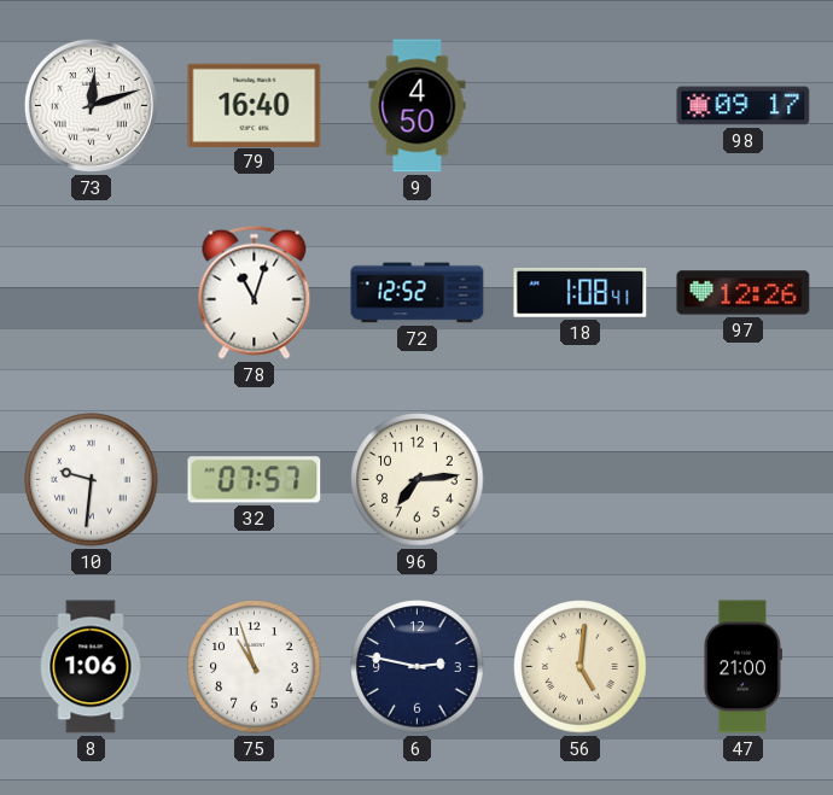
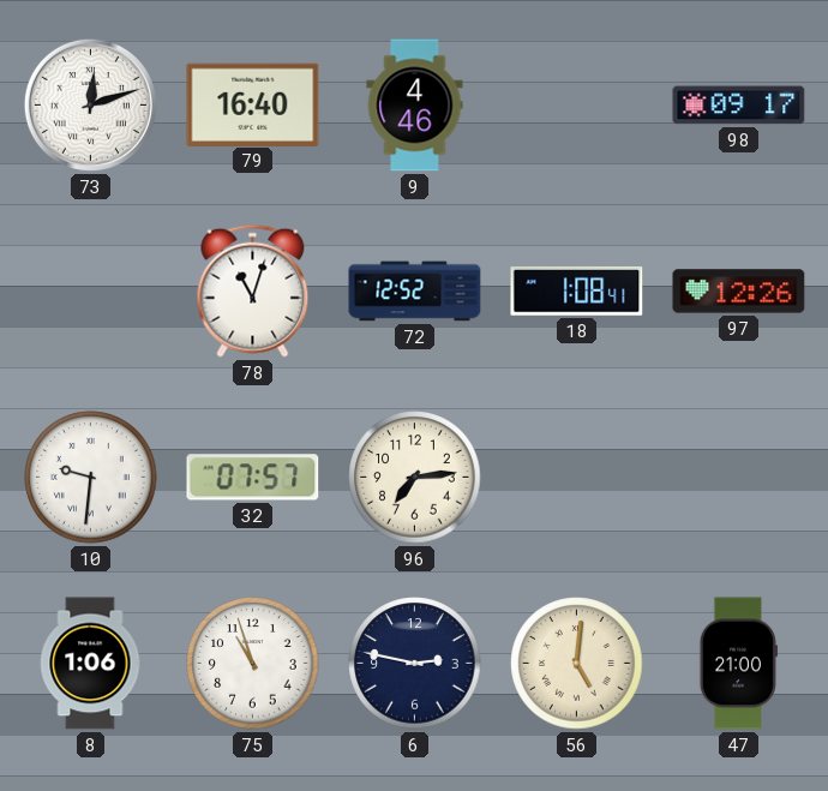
9: 4:50 -> 4:46
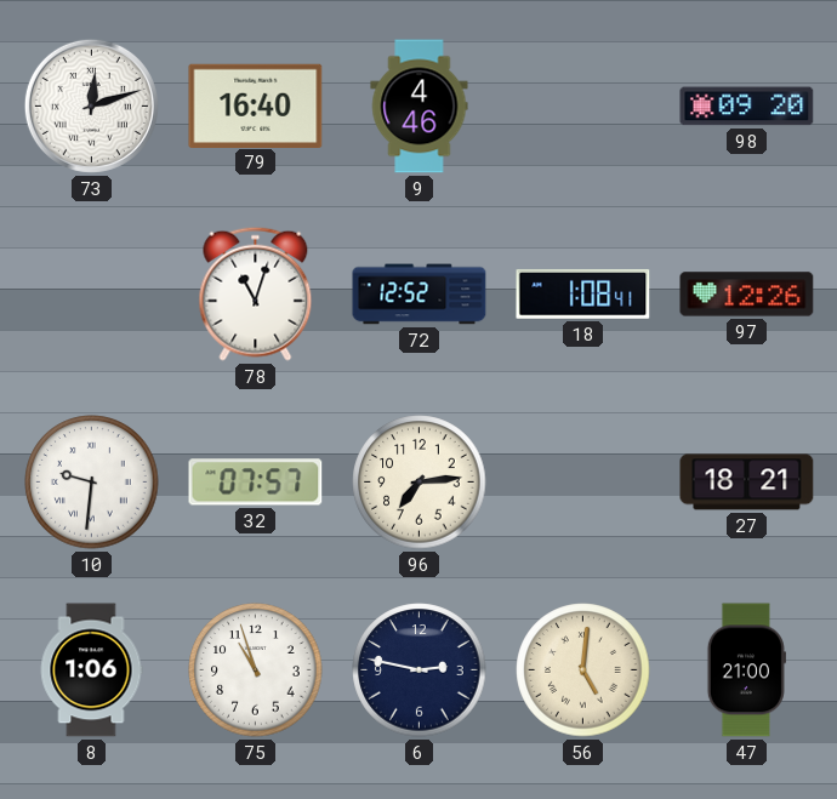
98: 09:17 -> 09:20
27: none -> 18:21
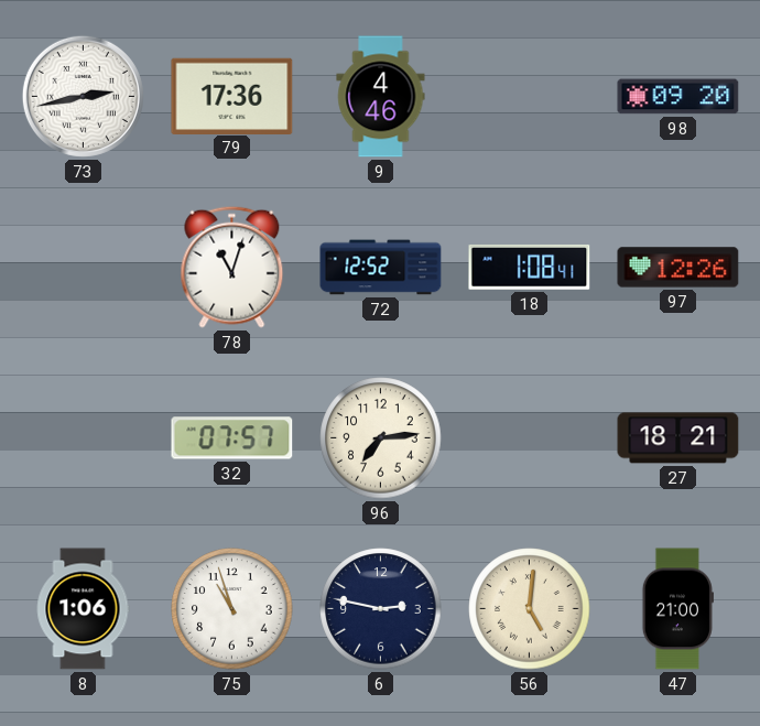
73: 12:12 -> 2:43
79: 16:40 -> 17:36
10: 9:31 -> none
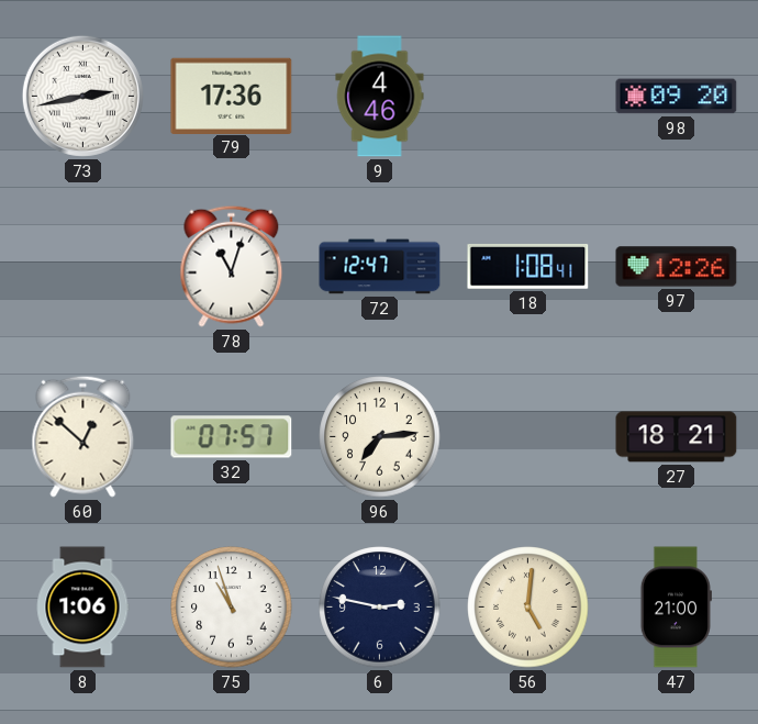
72: 12:52 -> 12:47
60: none -> 12:52
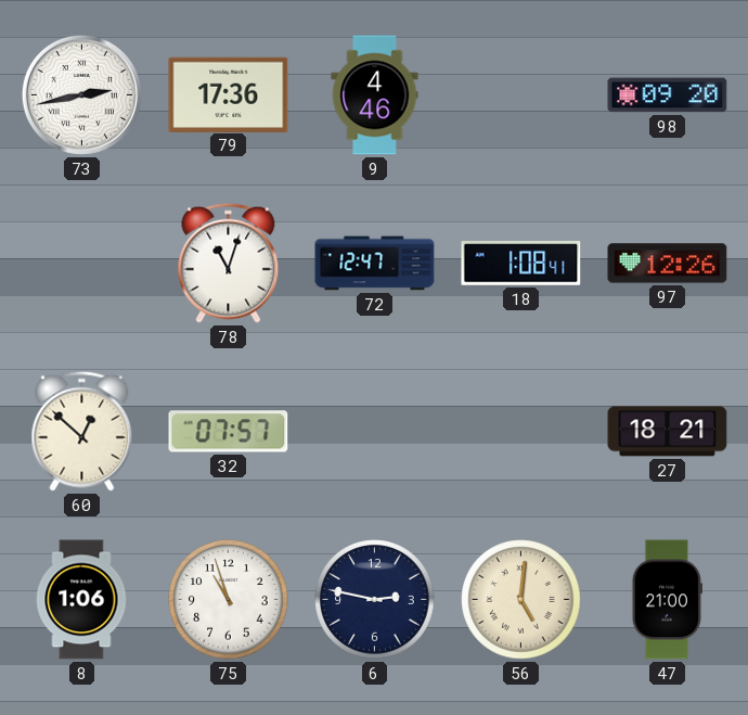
96: 7:14 -> none
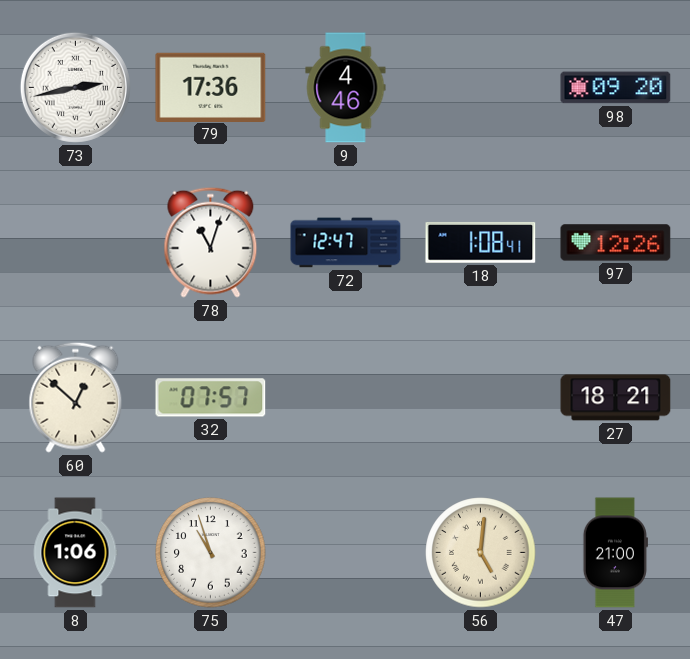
6: 2:47 -> none
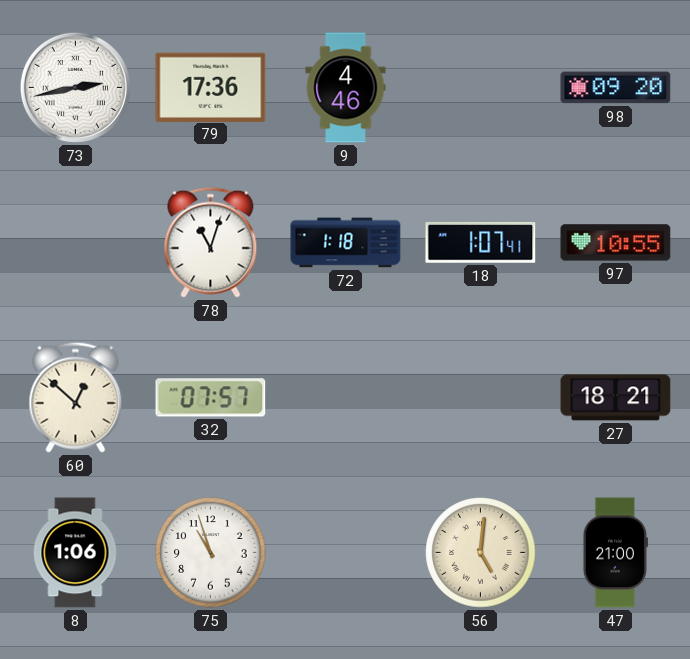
72: 12:47 -> 1:18
18: 1:08 -> 1:07
97: 12:26 -> 10:55
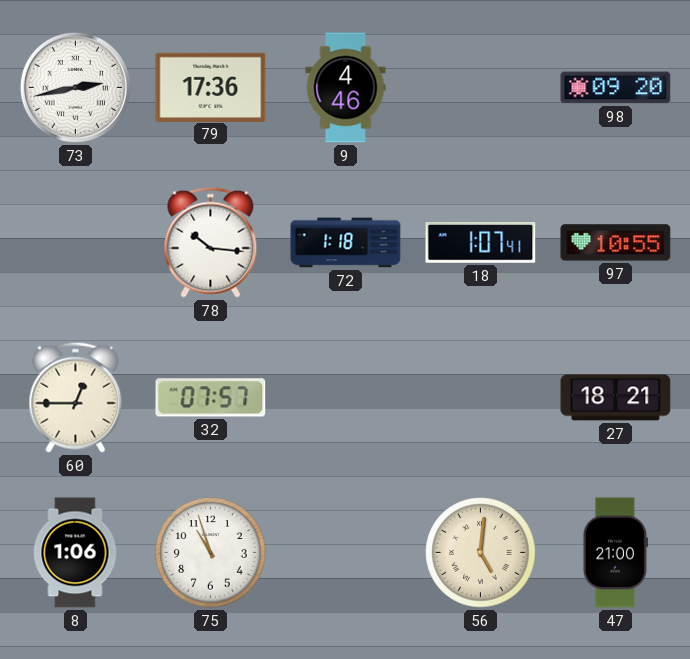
78: 11:03 -> 10:16
60: 12:52 -> 12:45
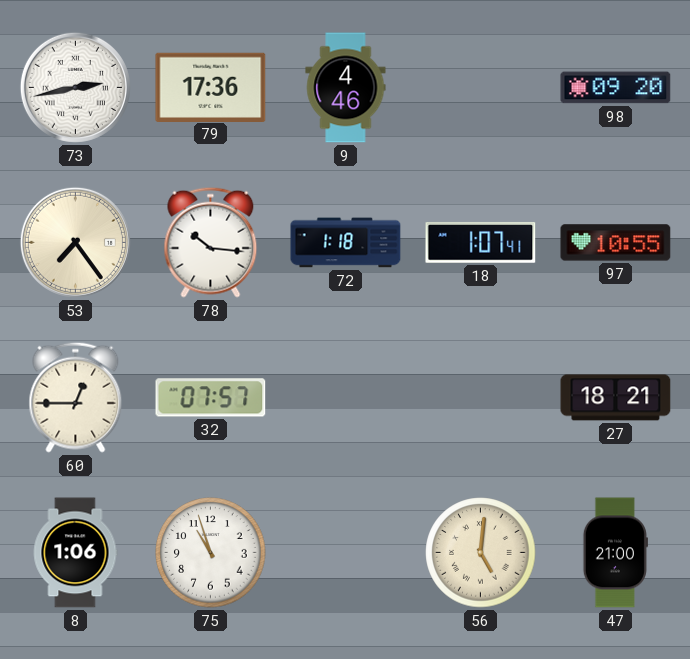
53: none -> 7:24
